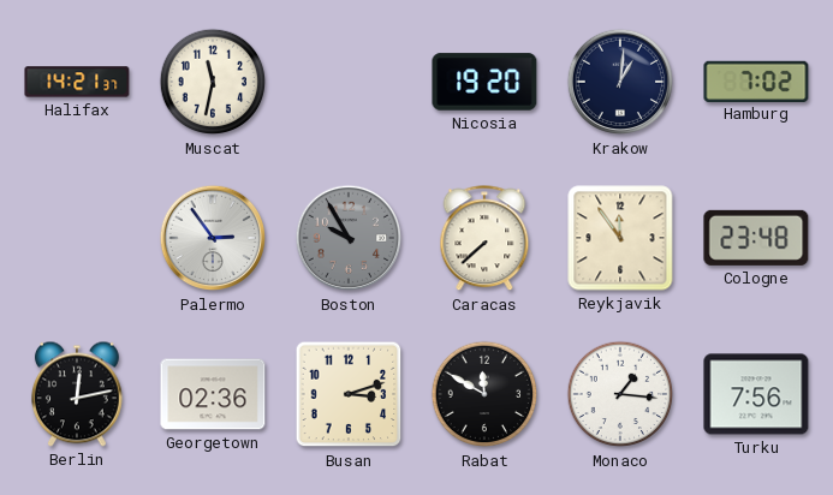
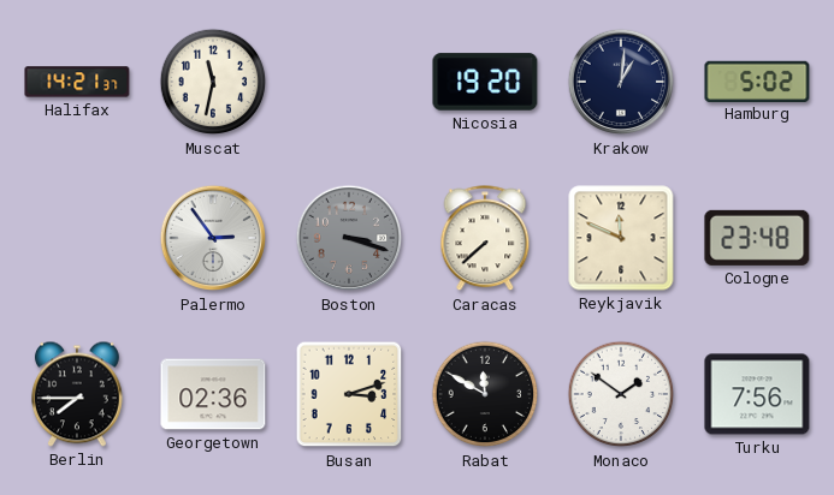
Hamburg: 7:02 -> 5:02
Boston: 9:55 -> 3:18
Reykjavik: 11:54 -> 11:49
Berlin: 12:13 -> 7:45
Monaco: 1:16 -> 1:51
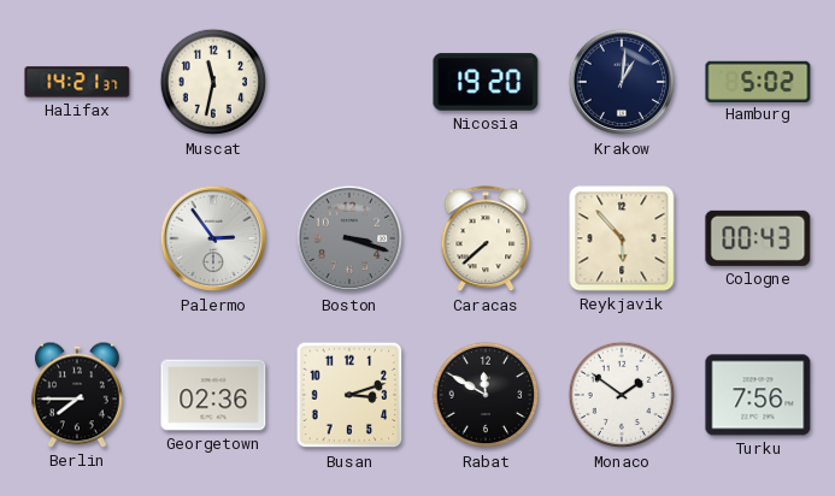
Reykjavik: 11:49 -> 5:53
Cologne: 23:48 -> 00:43
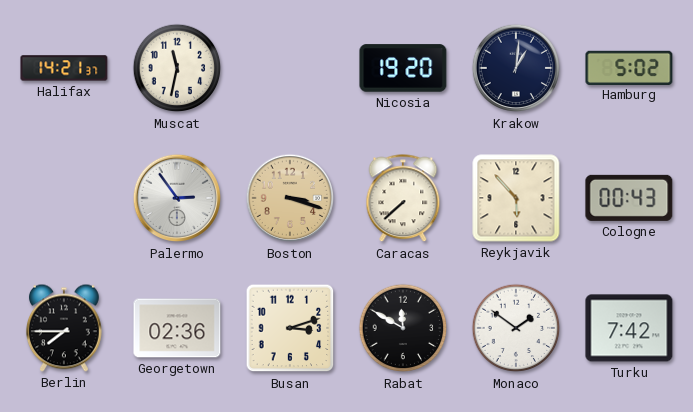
Boston dial: grey -> champagne
Turku: 7:56 -> 7:42
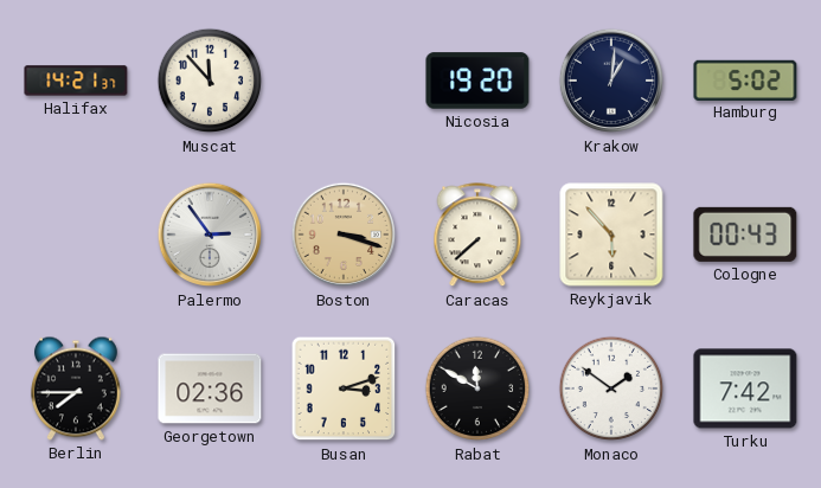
Muscat: 11:32 -> 11:53
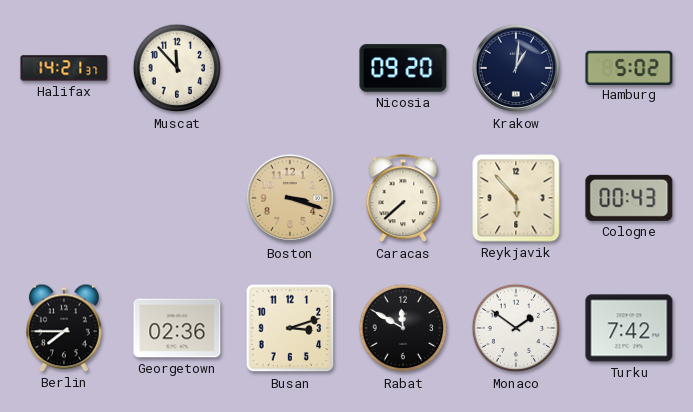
Nicosia: 19:20 -> 09:20
Palermo: 2:54 -> none
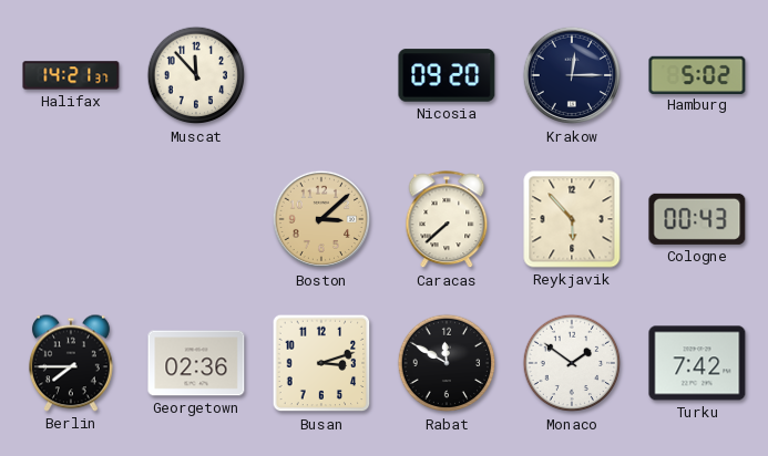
Krakow: 1:01 -> 12:15
Boston: 3:18 -> 3:08
